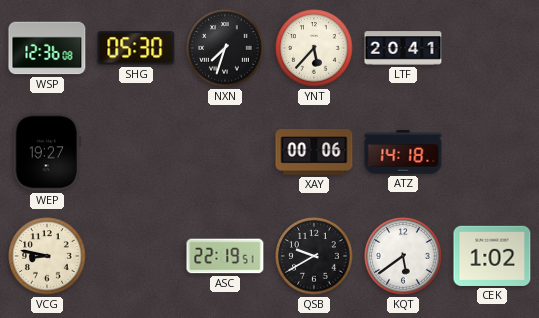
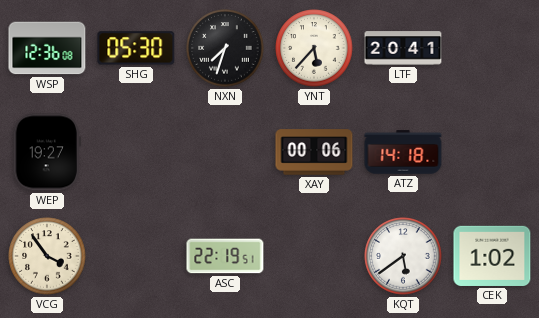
VCG: 8:47 -> 3:54
QSB: 9:40 -> none
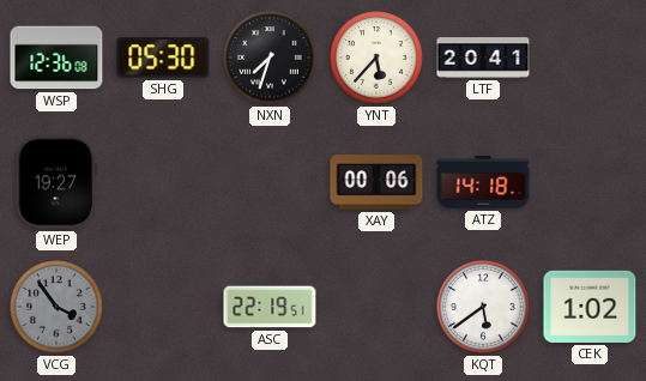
VCG dial: cream -> grey
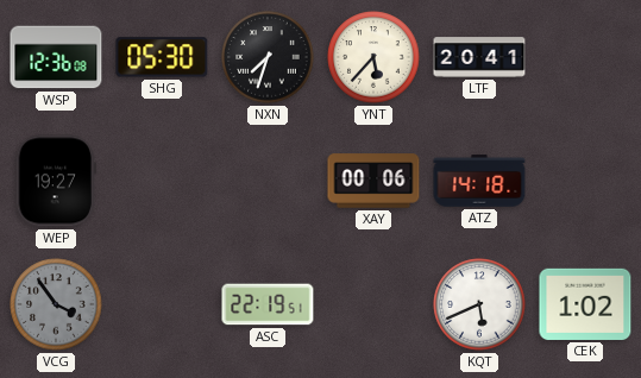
KQT: 5:39 -> 5:41
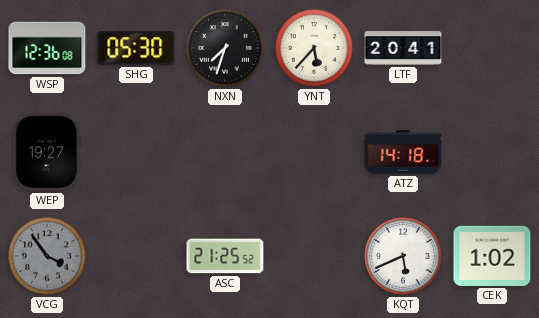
XAY: 00:06 -> none
ASC: 22:19 -> 21:25
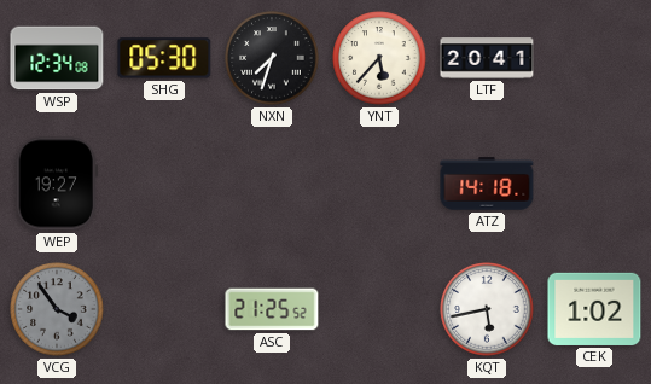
WSP: 12:36 -> 12:34
KQT: 5:41 -> 5:43
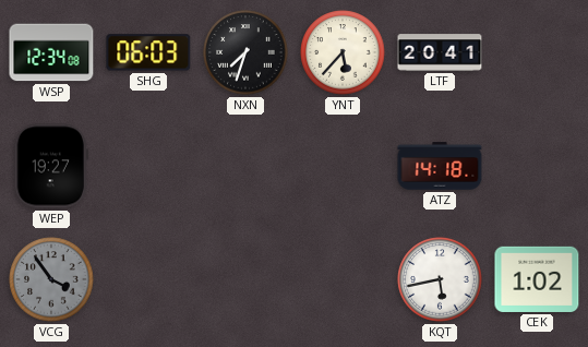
SHG: 05:30 -> 06:03
ASC: 21:25 -> none
